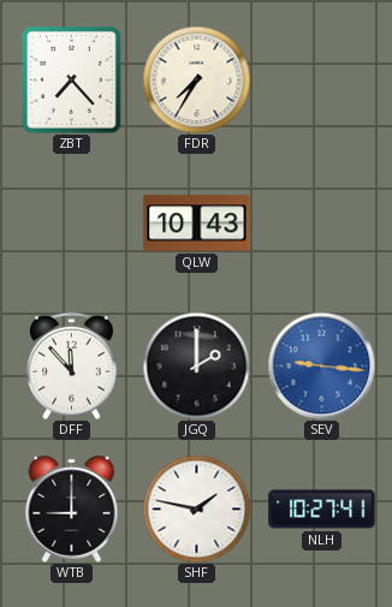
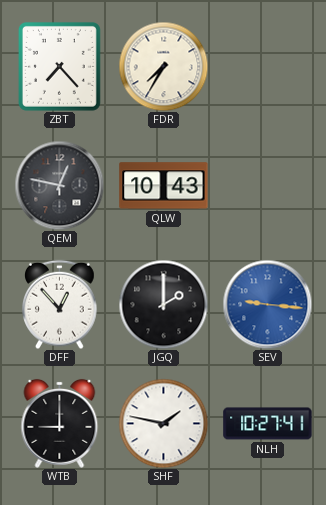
QEM: none -> 12:47
DFF: 11:53 -> 12:53
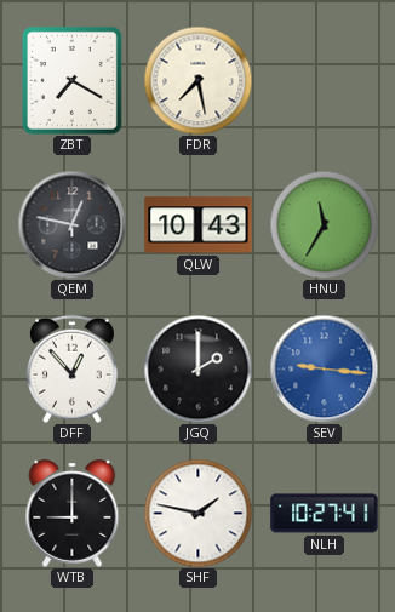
ZBT: 7:23 -> 7:20
FDR: 7:35 -> 7:28
HNU: none -> 11:35
